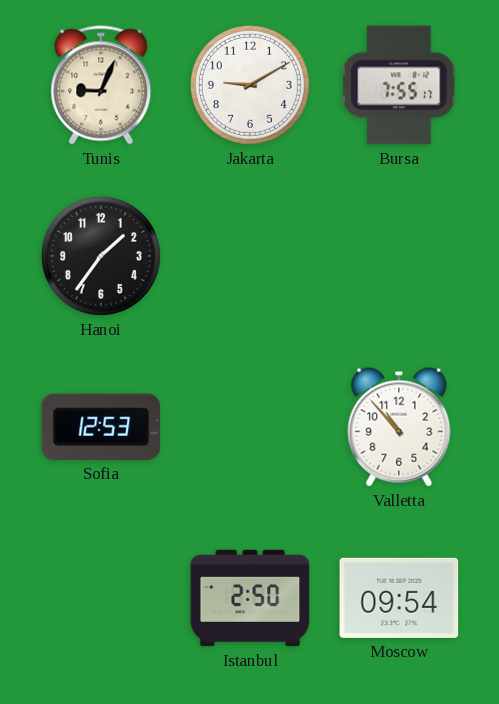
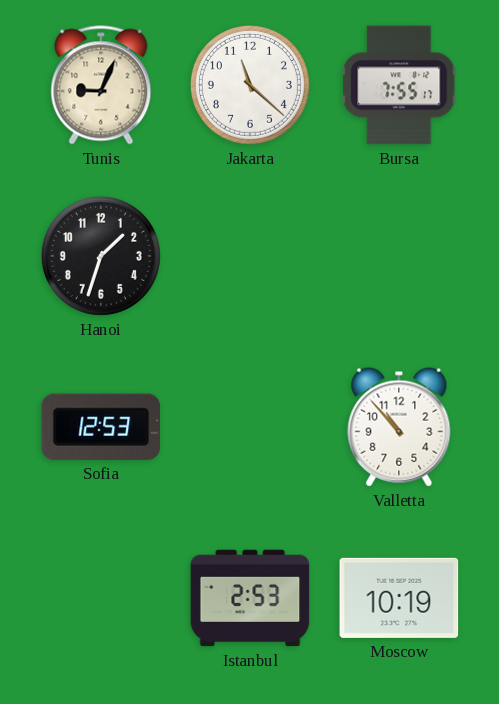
Jakarta: 9:10 -> 11:22
Hanoi: 1:36 -> 1:33
Istanbul: 2:50 -> 2:53
Moscow: 09:54 -> 10:19
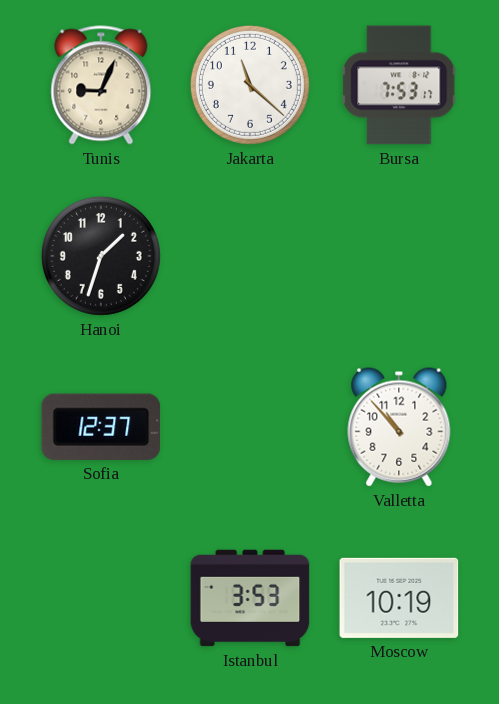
Bursa: 7:55 -> 7:53
Sofia: 12:53 -> 12:37
Istanbul: 2:53 -> 3:53
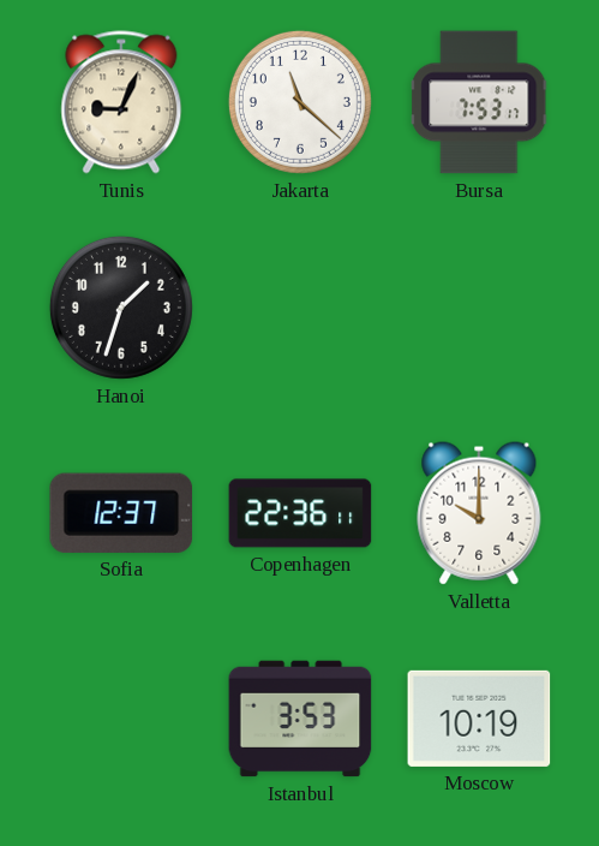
Copenhagen: none -> 22:36
Valletta: 10:53 -> 10:00
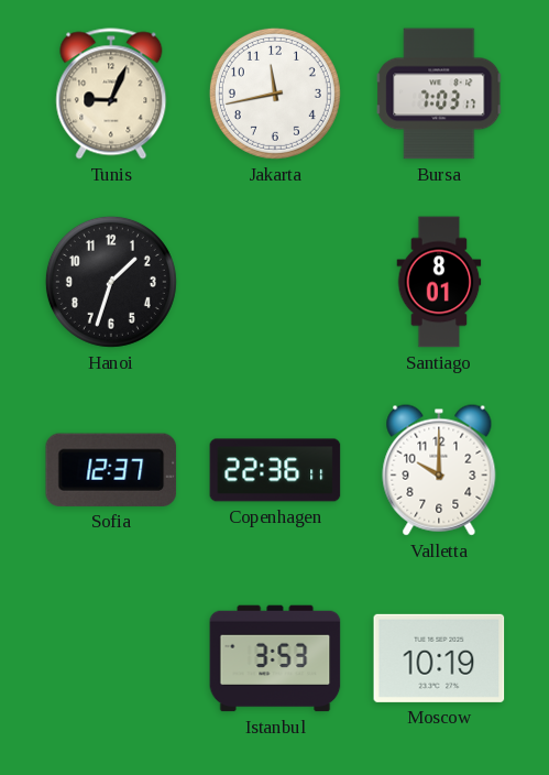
Jakarta: 11:22 -> 11:43
Bursa: 7:53 -> 7:03
Santiago: none -> 8:01
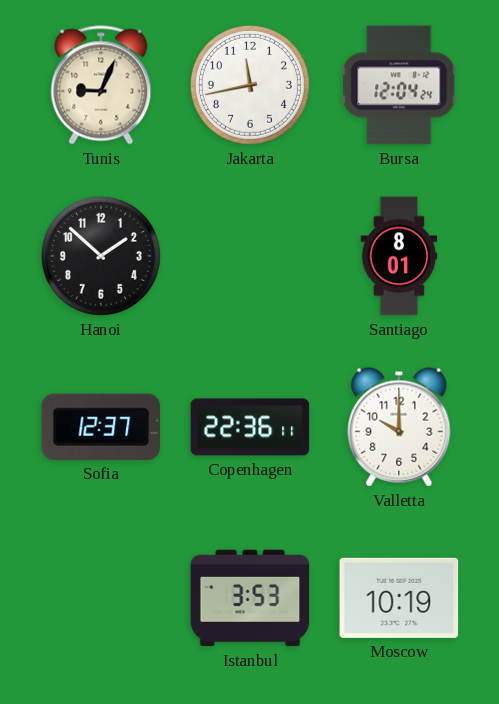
Bursa: 7:03 -> 12:04
Hanoi: 1:33 -> 1:52
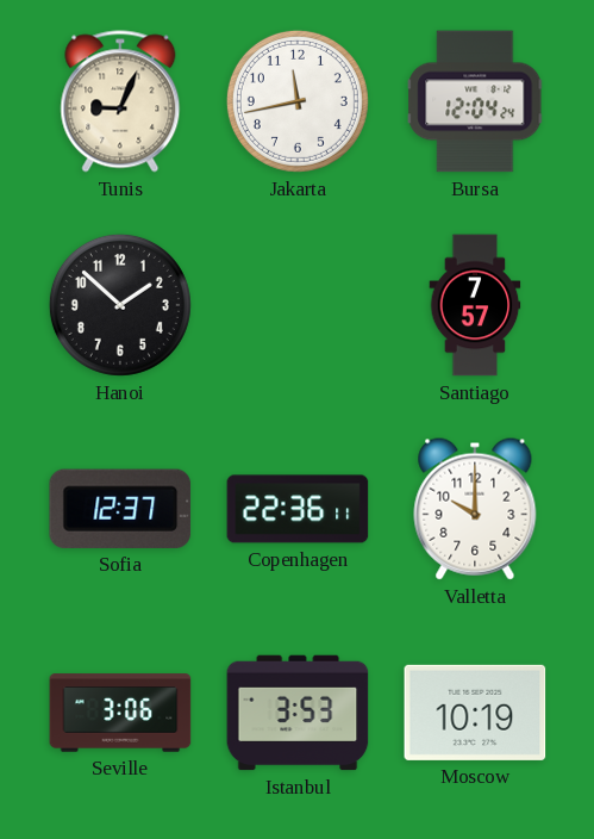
Santiago: 8:01 -> 7:57
Seville: none -> 3:06
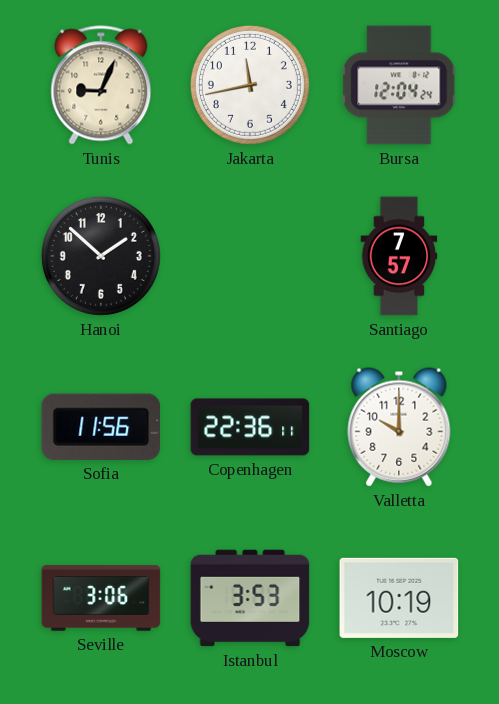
Sofia: 12:37 -> 11:56
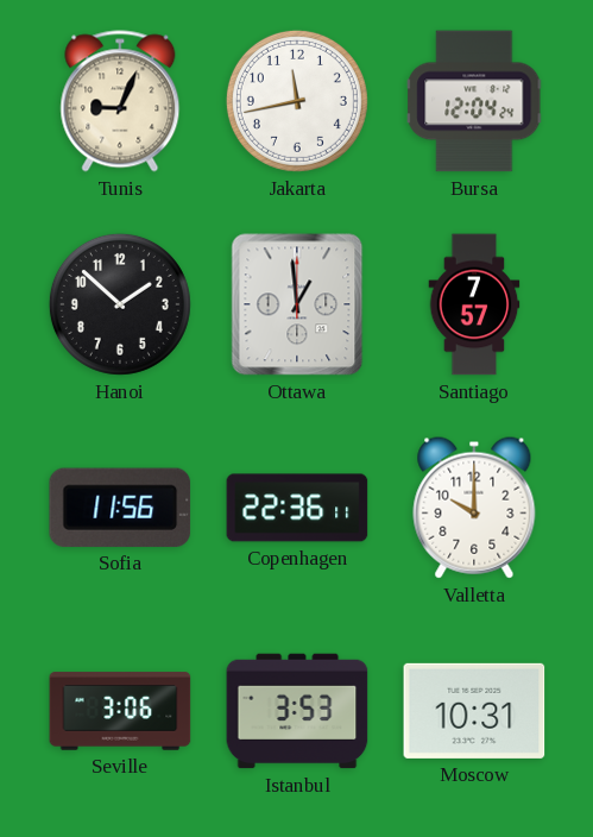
Ottawa: none -> 12:59
Moscow: 10:19 -> 10:31
